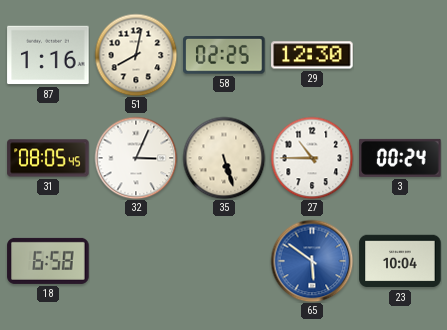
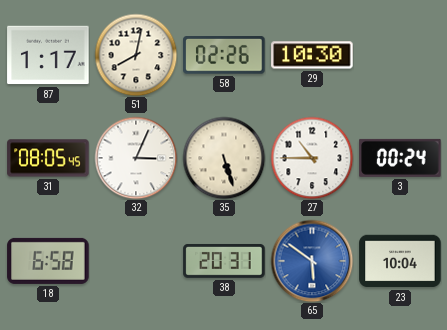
87: 1:16 -> 1:17
58: 02:25 -> 02:26
29: 12:30 -> 10:30
38: none -> 20:31
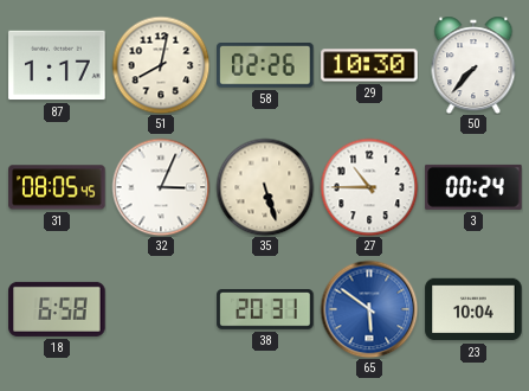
50: none -> 7:37
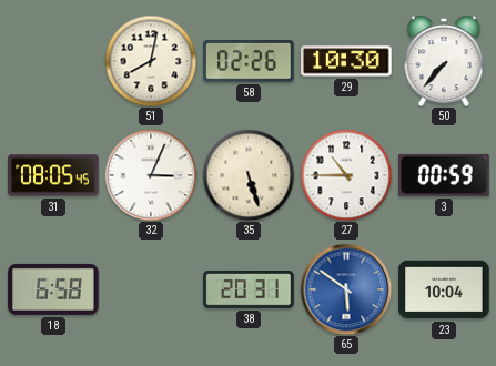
87: 1:17 -> none
3: 00:24 -> 00:59
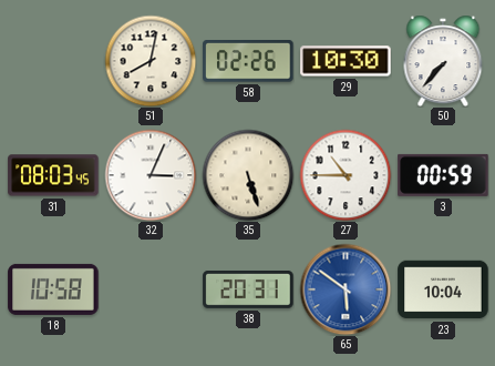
31: 08:05 -> 08:03
18: 6:58 -> 10:58
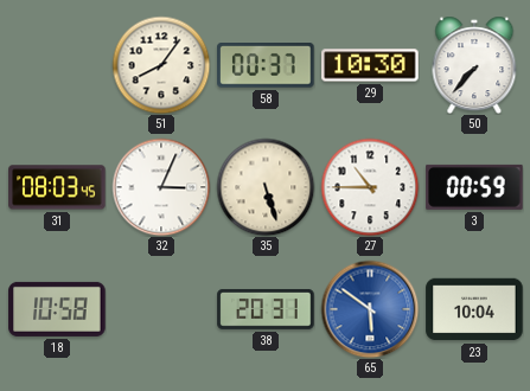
51: 8:02 -> 8:06
58: 02:26 -> 00:37
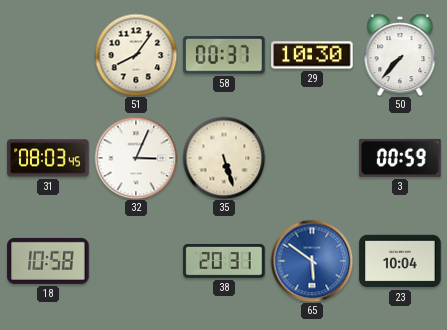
27: 10:45 -> none
